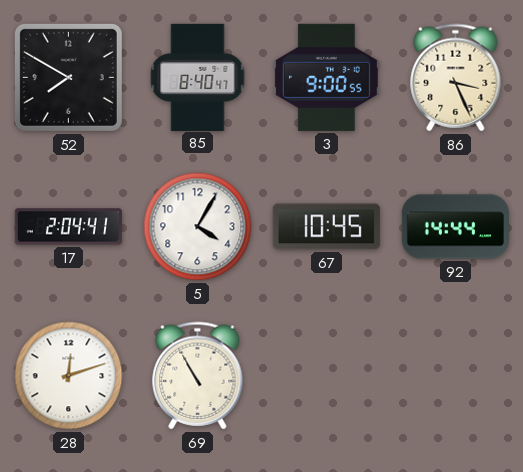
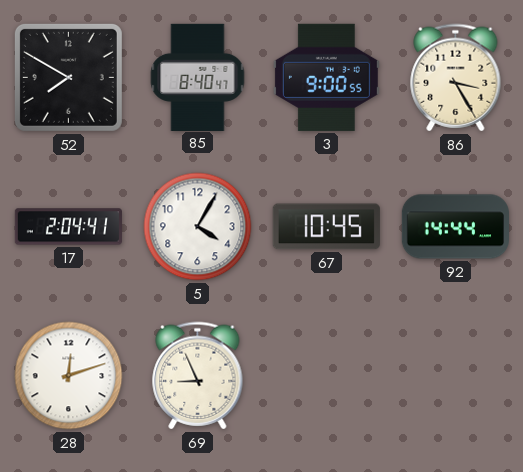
86: 3:26 -> 3:25
69: 10:55 -> 8:56
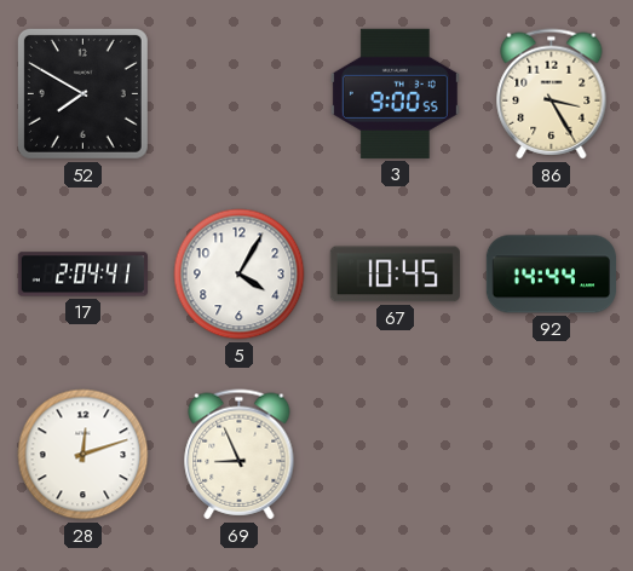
85: 8:40 -> none
